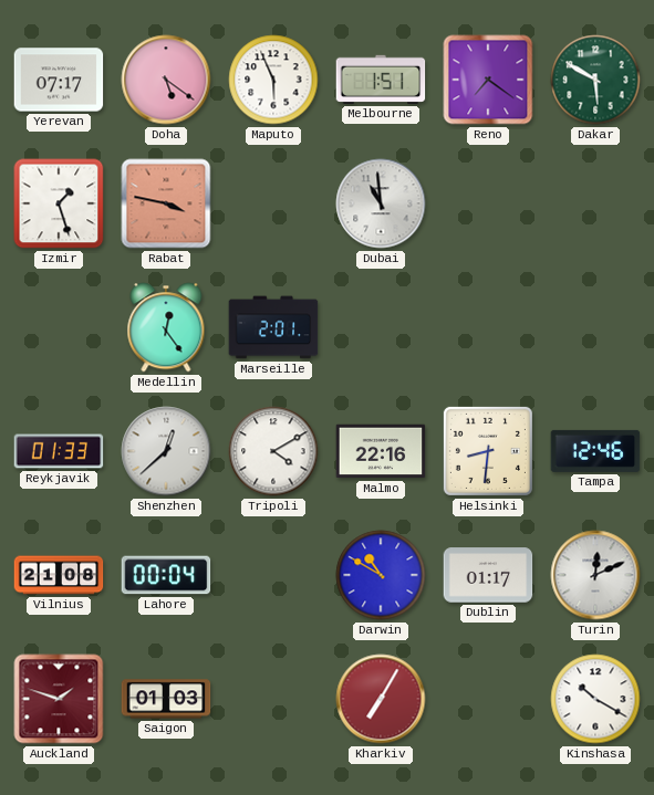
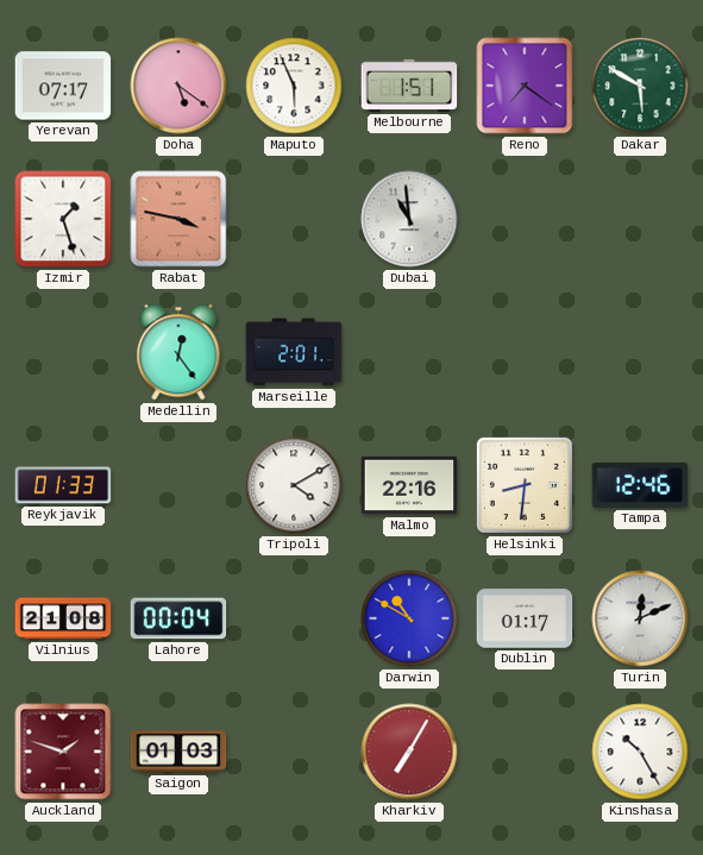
Shenzhen: 12:38 -> none
Kinshasa: 10:20 -> 10:25
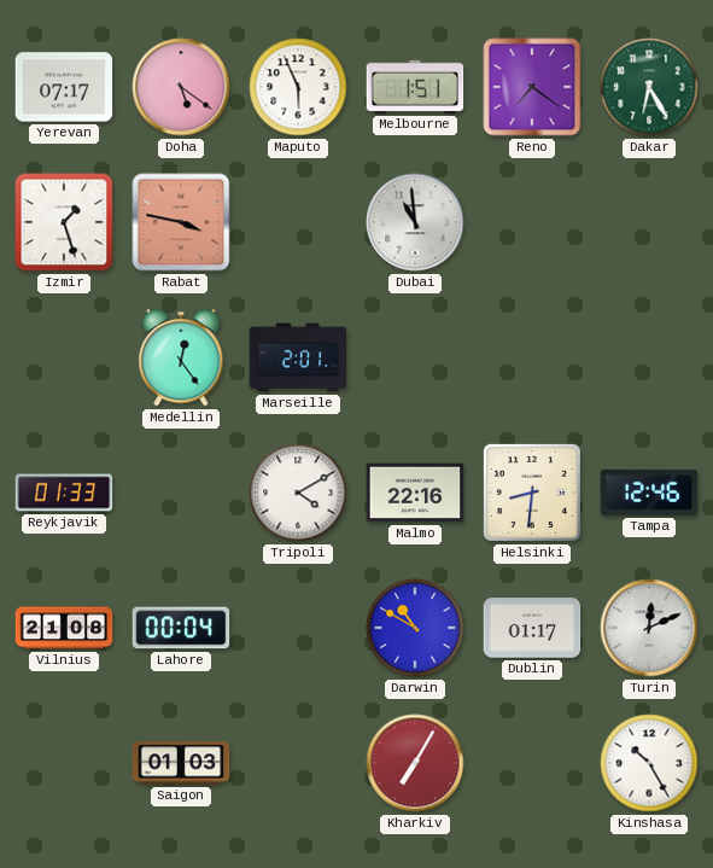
Dakar: 5:50 -> 6:25
Auckland: 1:48 -> none
